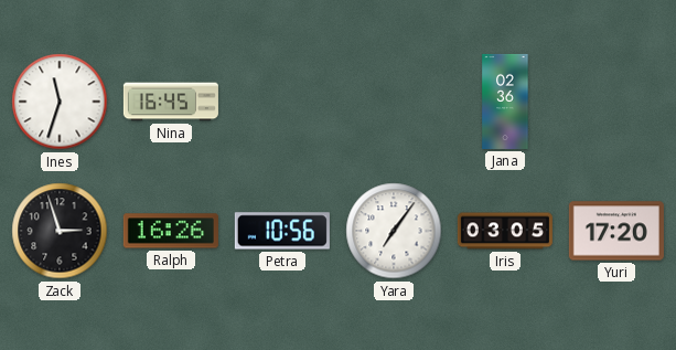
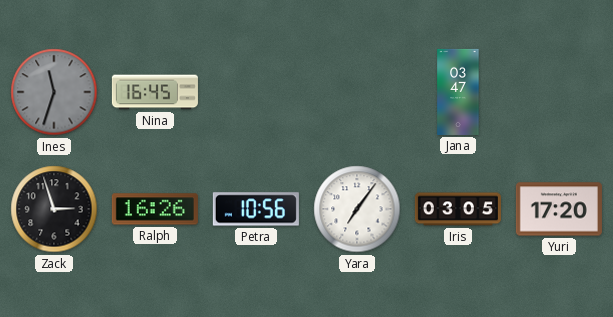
Ines dial: white -> grey
Jana: 02:36 -> 03:47
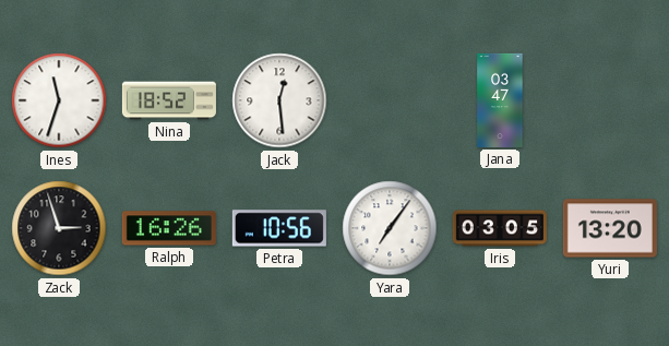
Ines dial: grey -> white
Nina: 16:45 -> 18:52
Jack: none -> 12:29
Yuri: 17:20 -> 13:20
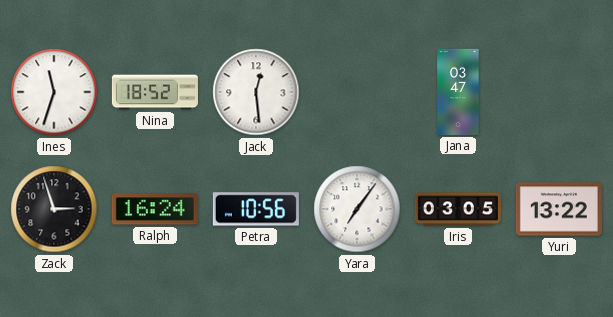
Ralph: 16:26 -> 16:24
Yuri: 13:20 -> 13:22
